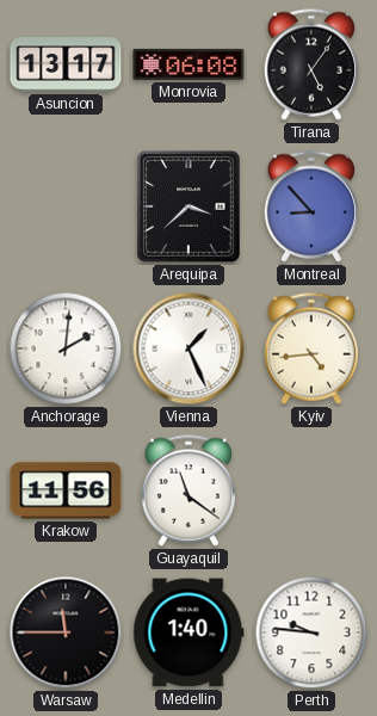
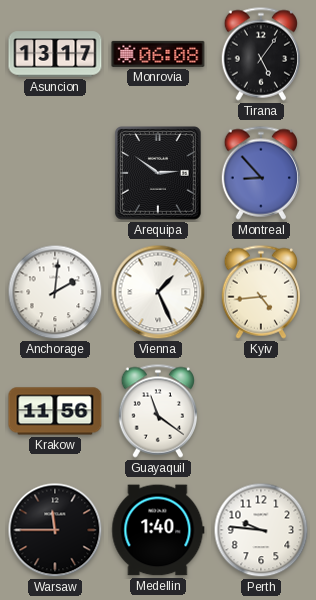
Arequipa: 3:38 -> 2:51
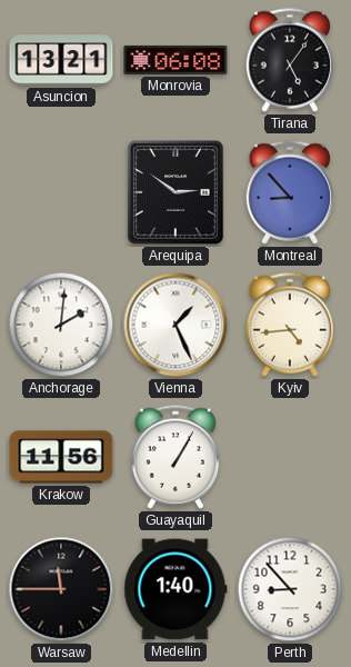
Asuncion: 13:17 -> 13:21
Guayaquil: 11:21 -> 1:05
Perth: 9:46 -> 8:53
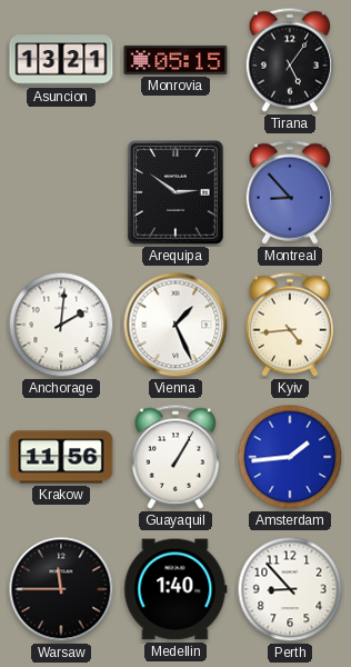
Monrovia: 06:08 -> 05:15
Amsterdam: none -> 1:44
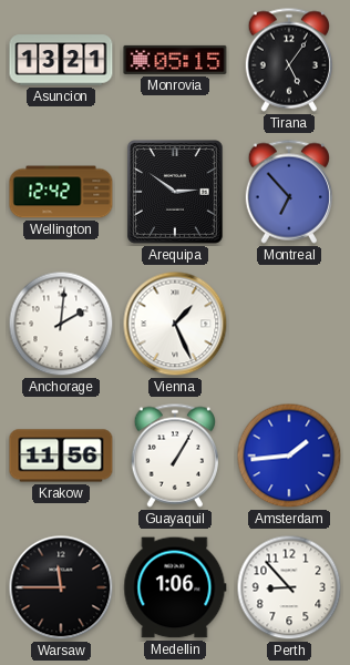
Wellington: none -> 12:42
Montreal: 8:53 -> 6:53
Kyiv: 4:44 -> none
Medellin: 1:40 -> 1:06
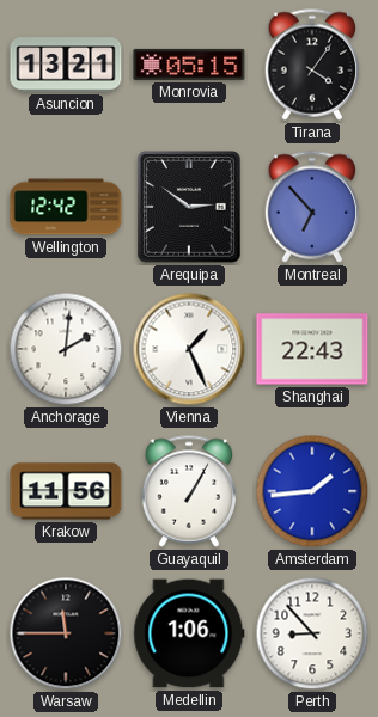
Tirana: 5:06 -> 4:06
Shanghai: none -> 22:43
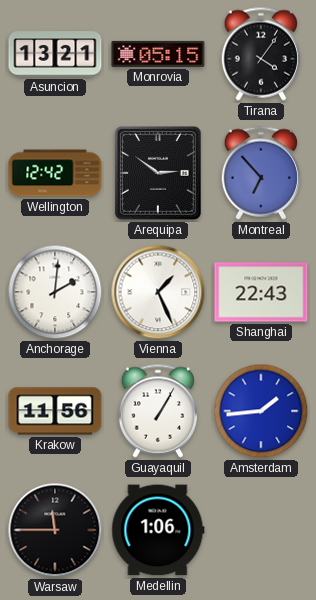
Perth: 8:53 -> none
